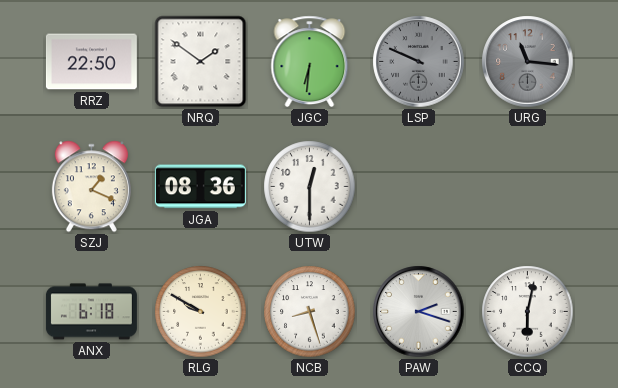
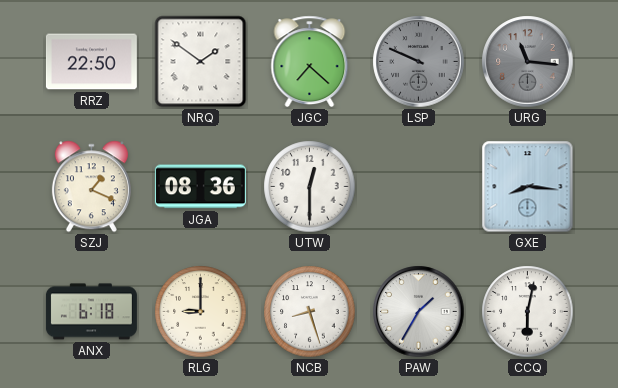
JGC: 6:31 -> 7:22
GXE: none -> 8:16
RLG: 9:50 -> 9:00
PAW: 2:18 -> 1:35
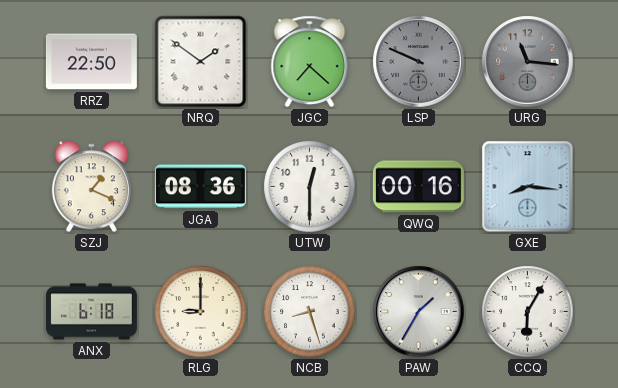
QWQ: none -> 00:16
CCQ: 6:02 -> 6:05
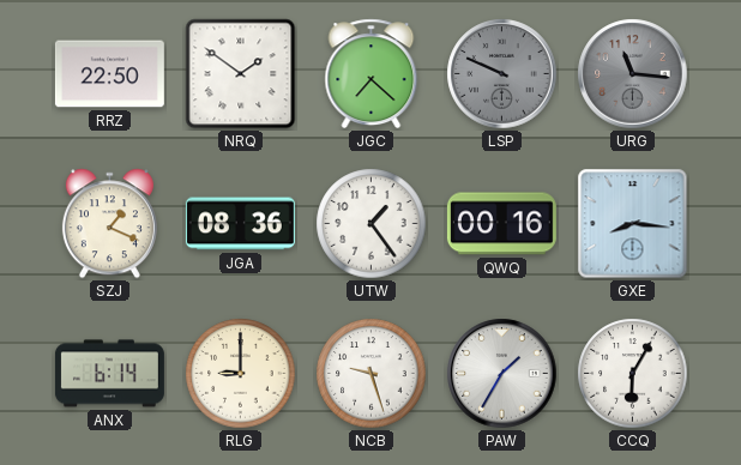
UTW: 12:30 -> 1:24
ANX: 6:18 -> 6:14
NCB: 8:27 -> 9:27
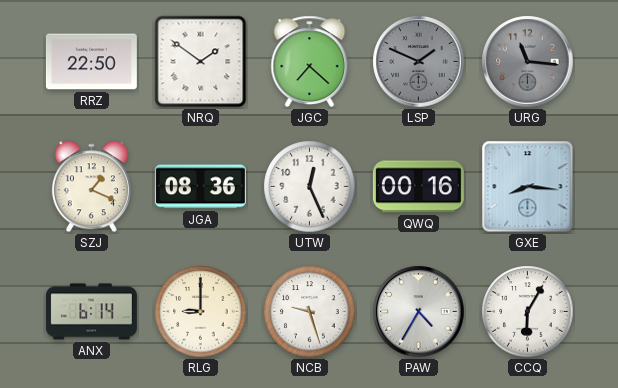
LSP: 9:49 -> 1:49
UTW: 1:24 -> 12:26
PAW: 1:35 -> 4:35
